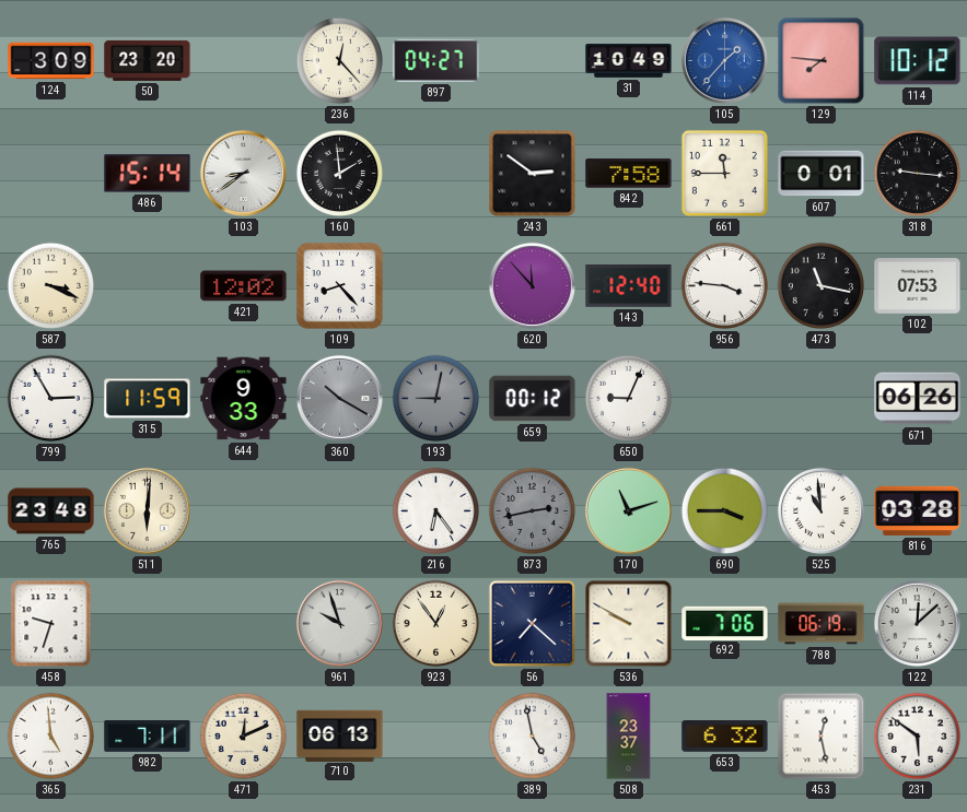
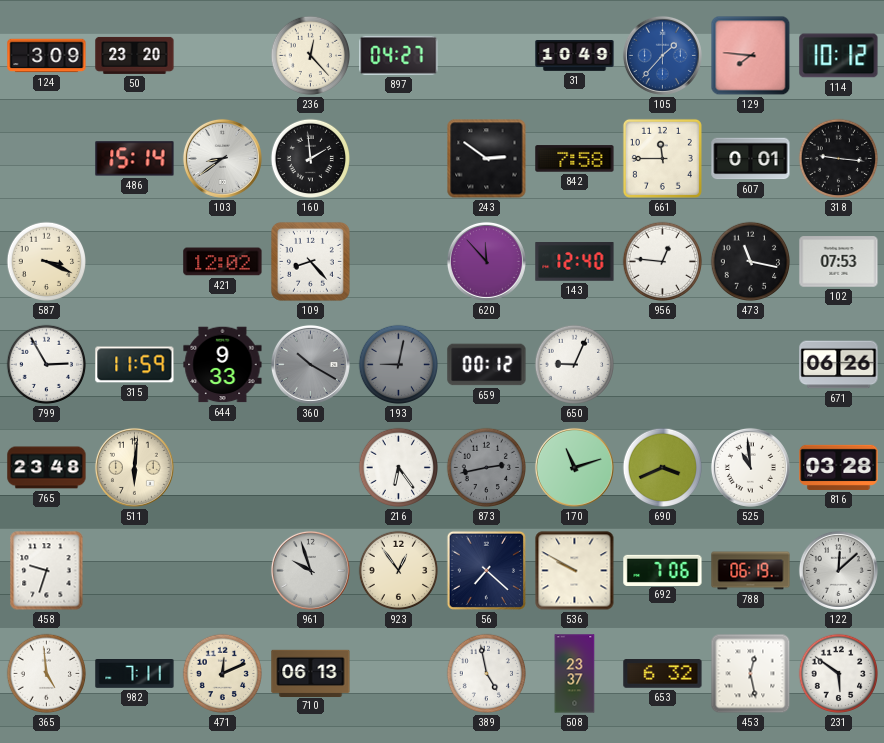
956: 3:46 -> 12:46
690: 3:45 -> 3:41
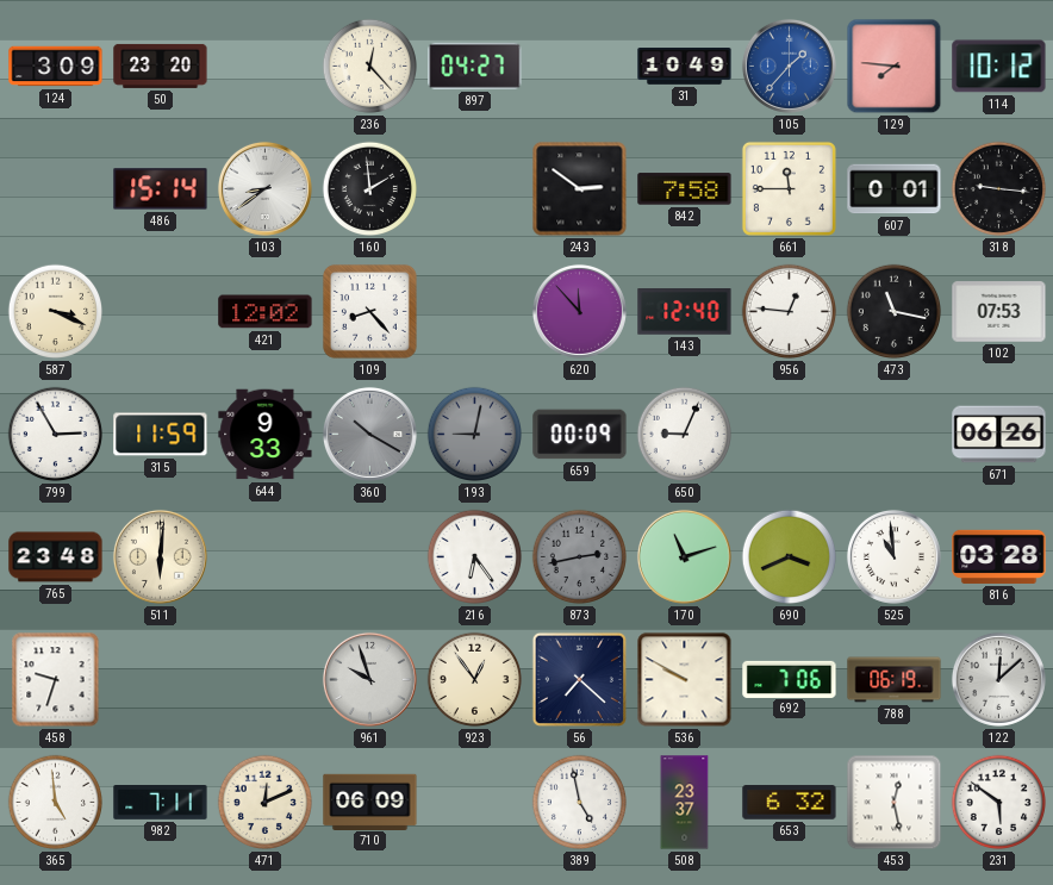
659: 00:12 -> 00:09
710: 06:13 -> 06:09
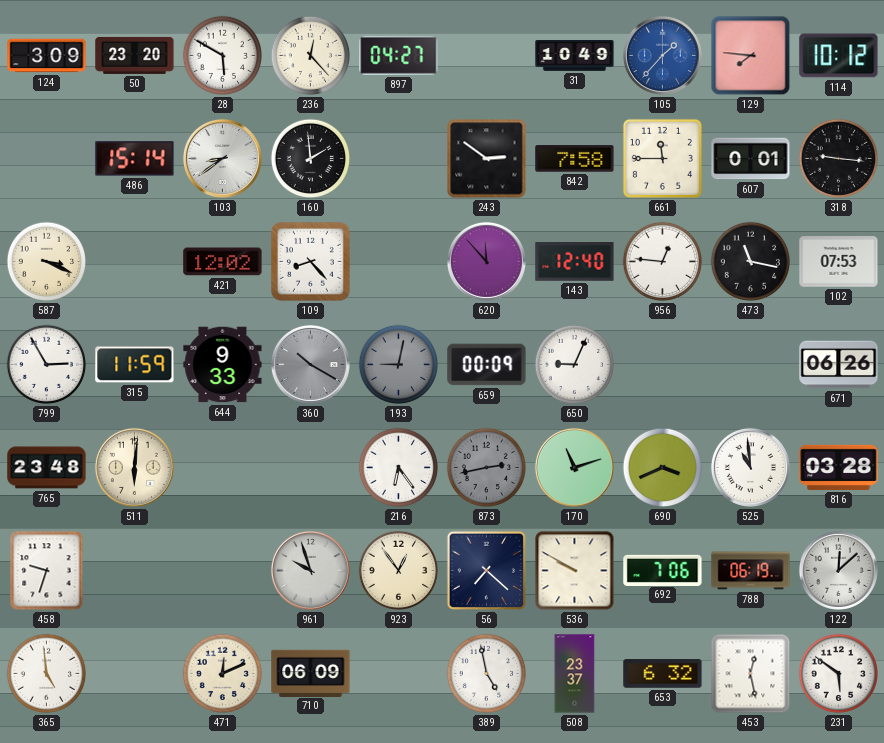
28: none -> 5:50
982: 7:11 -> none
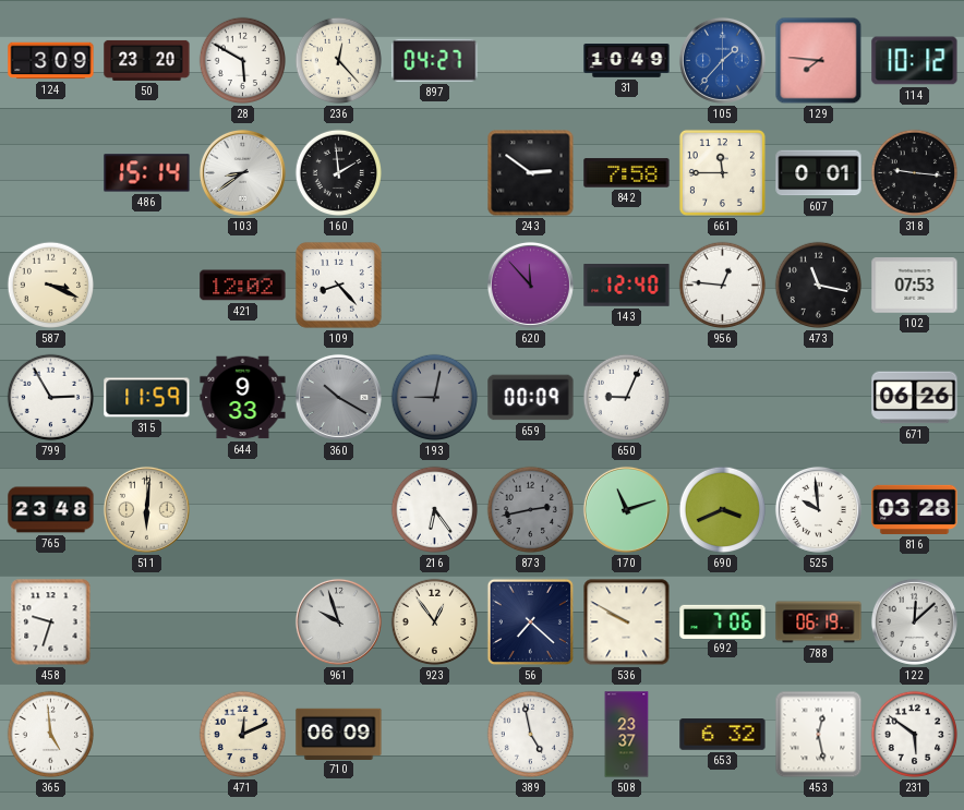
525: 10:59 -> 9:59
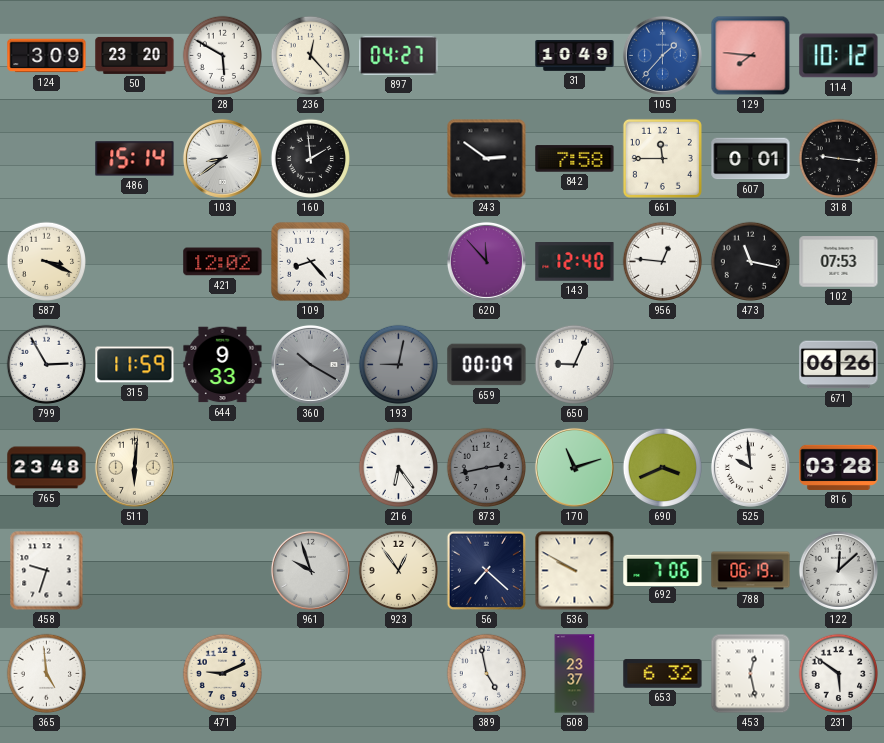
471: 12:11 -> 9:11
710: 06:09 -> none
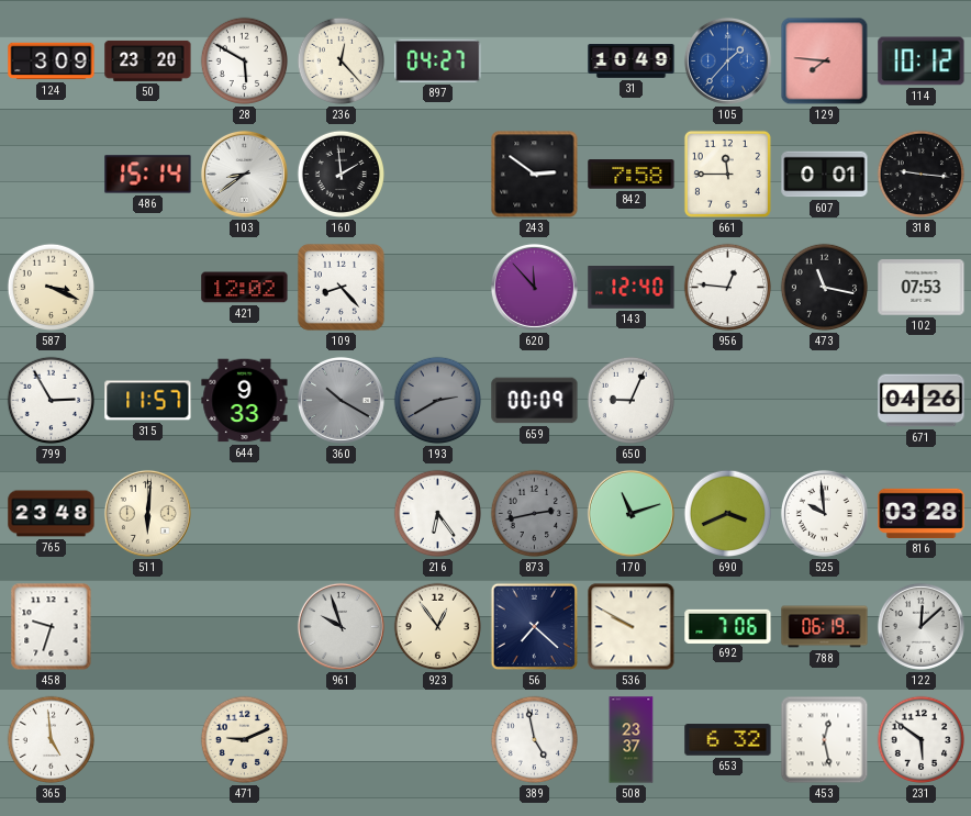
315: 11:59 -> 11:57
193: 9:02 -> 2:40
671: 06:26 -> 04:26
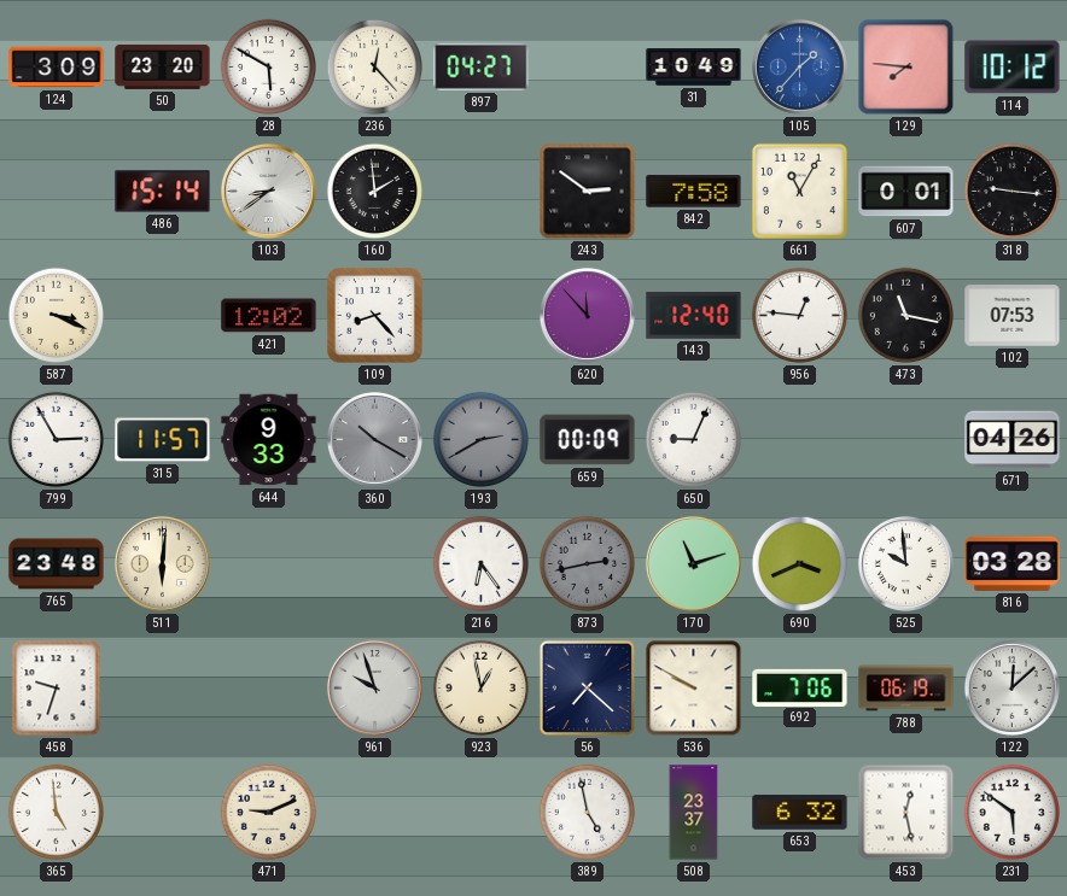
661: 11:45 -> 11:05
923: 12:54 -> 12:58
